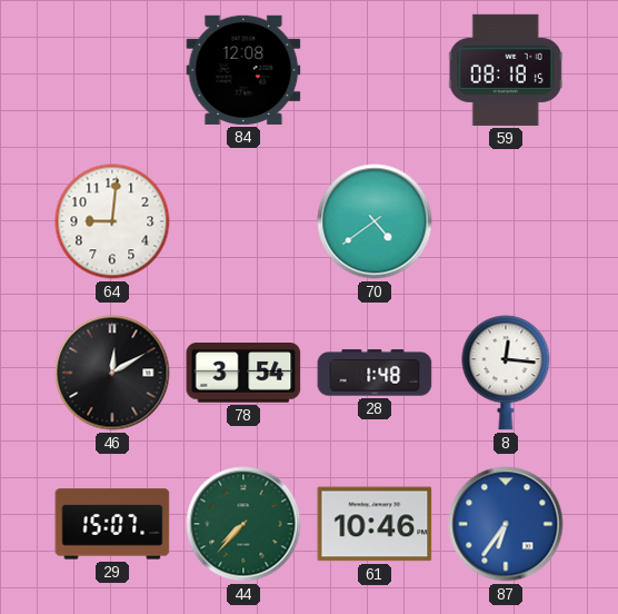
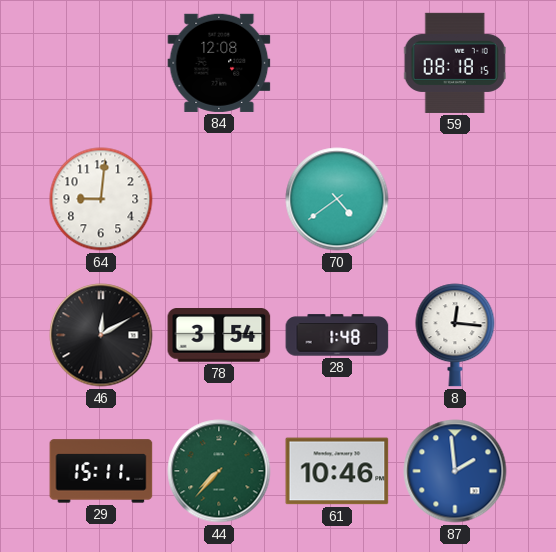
29: 15:07 -> 15:11
87: 6:36 -> 1:59
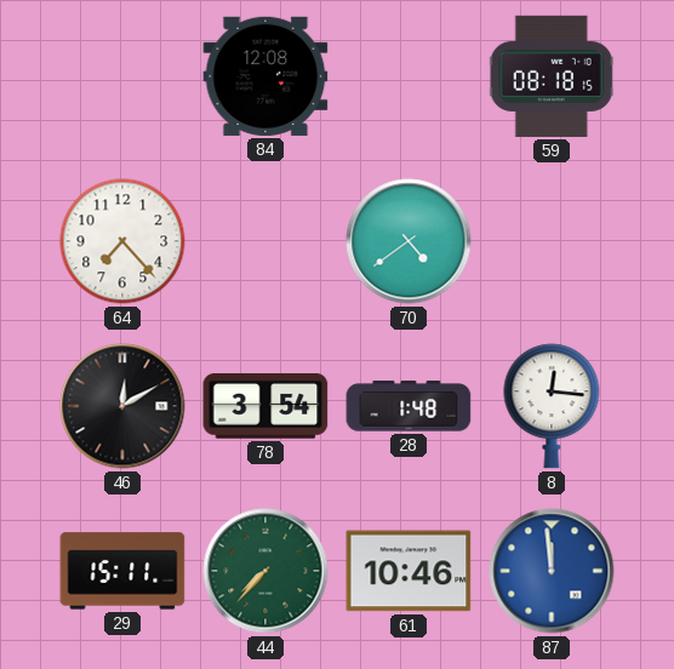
64: 9:01 -> 7:23
87: 1:59 -> 11:59
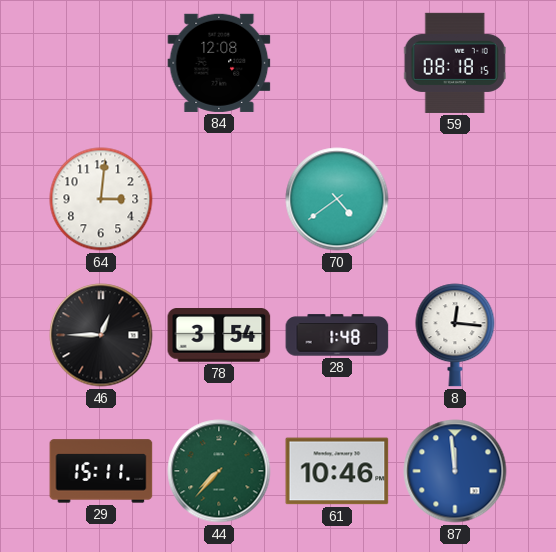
64: 7:23 -> 3:01
46: 12:10 -> 12:45
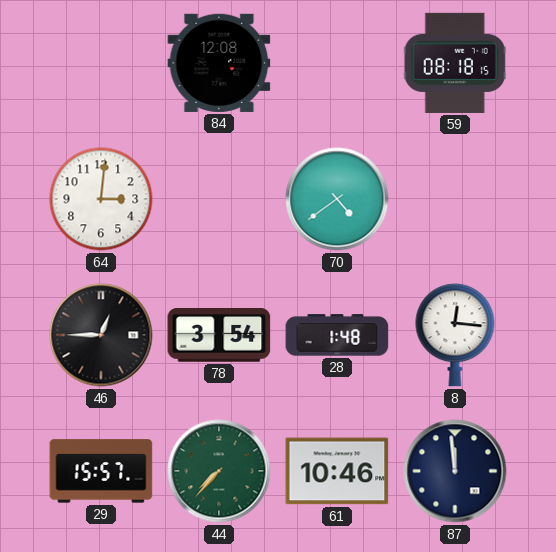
29: 15:11 -> 15:57
87 dial: blue -> navy
